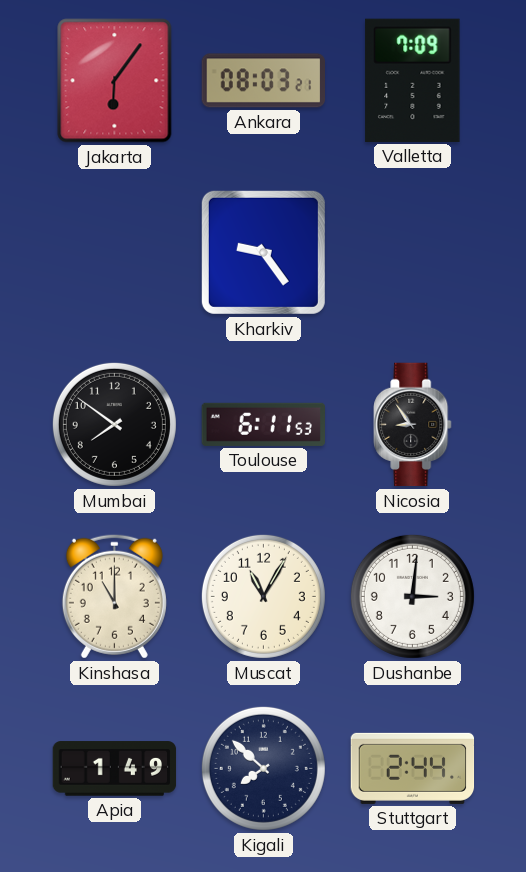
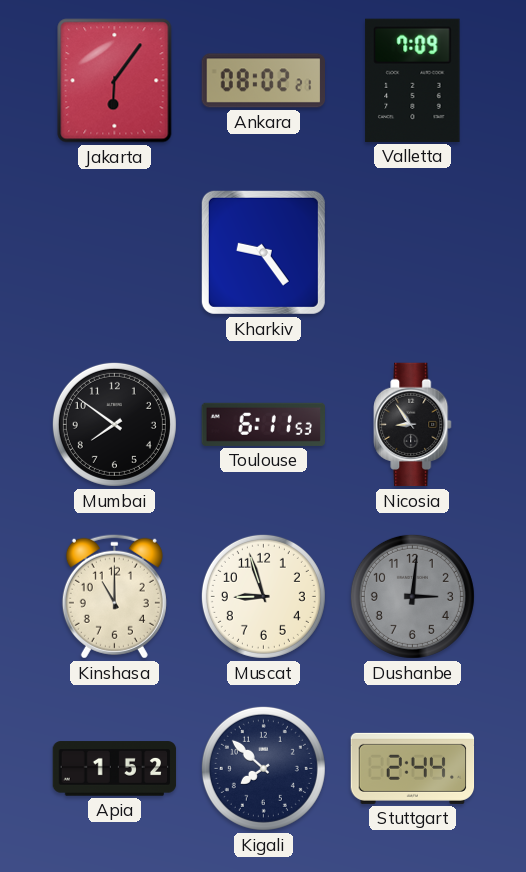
Ankara: 08:03 -> 08:02
Muscat: 11:05 -> 8:57
Dushanbe dial: white -> grey
Apia: 1:49 -> 1:52
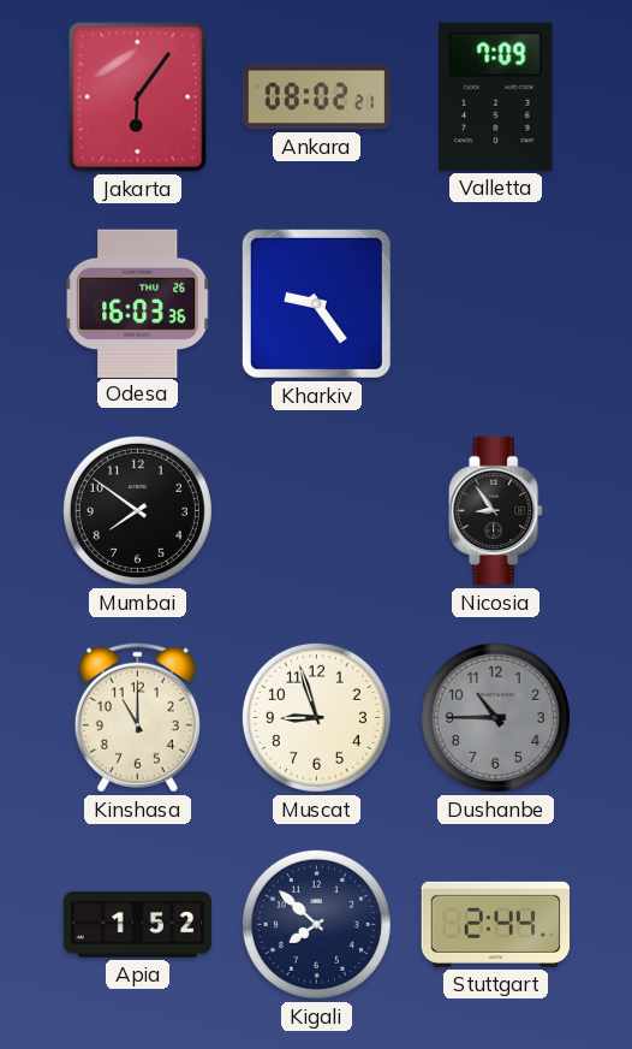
Odesa: none -> 16:03
Toulouse: 6:11 -> none
Dushanbe: 3:01 -> 10:45
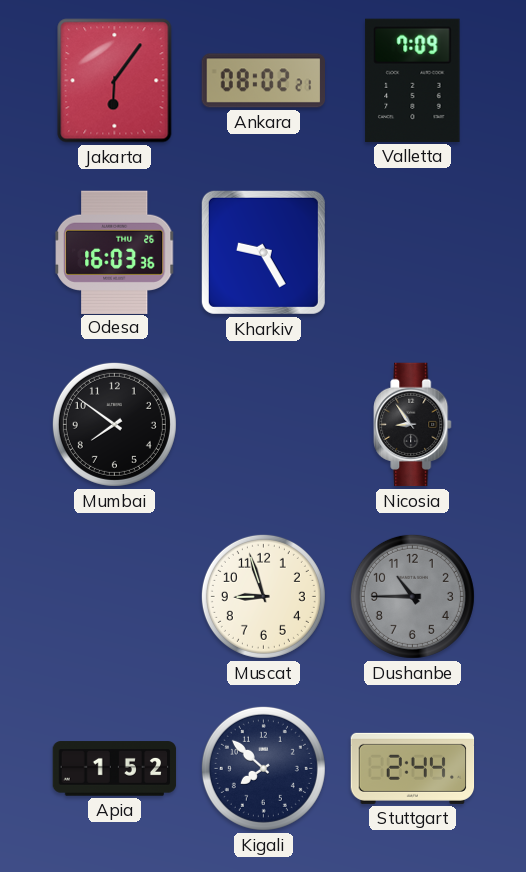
Kharkiv: 9:24 -> 9:25
Kinshasa: 11:00 -> none
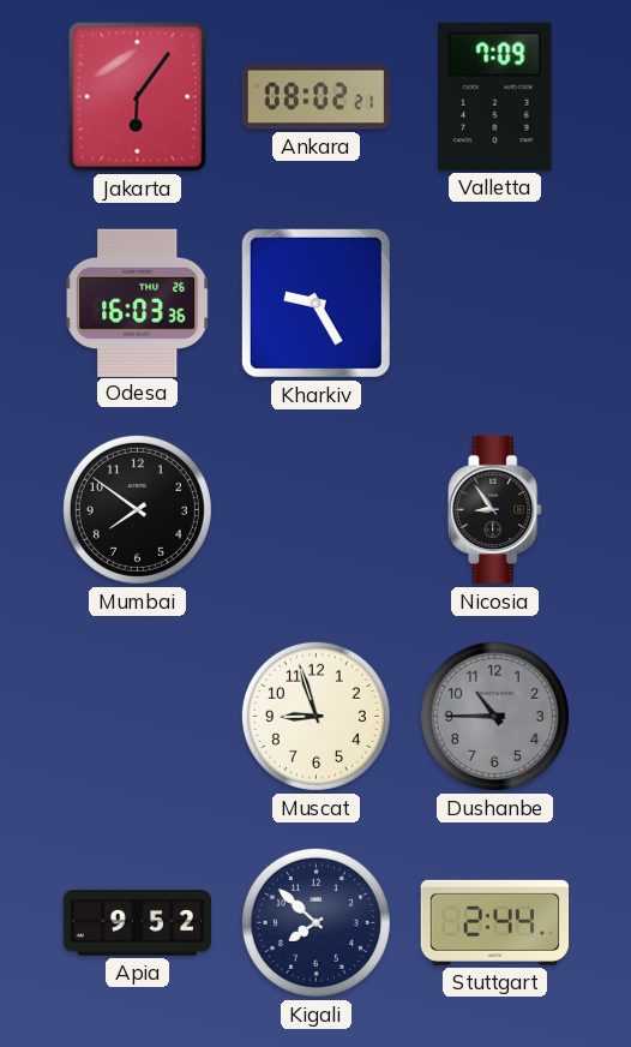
Apia: 1:52 -> 9:52
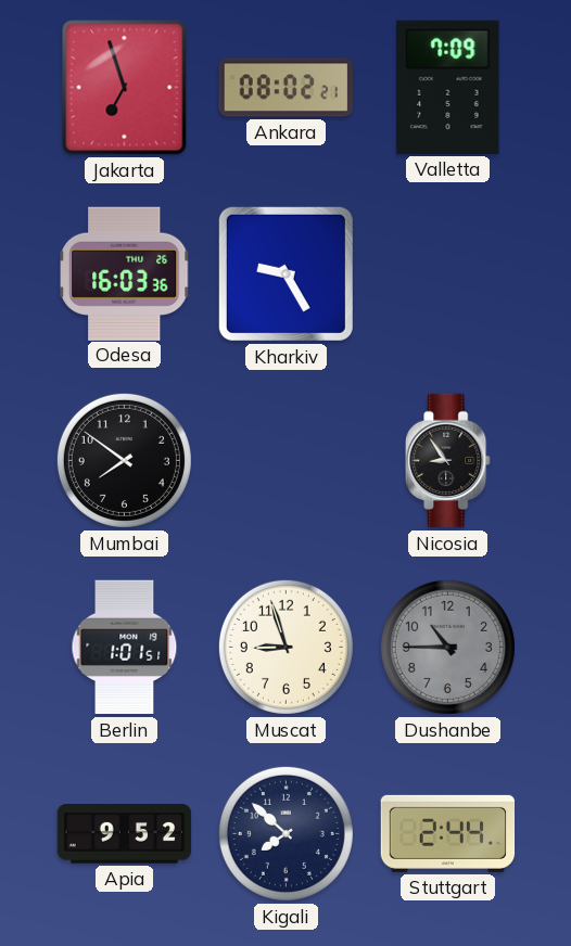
Jakarta: 6:06 -> 6:57
Berlin: none -> 1:01
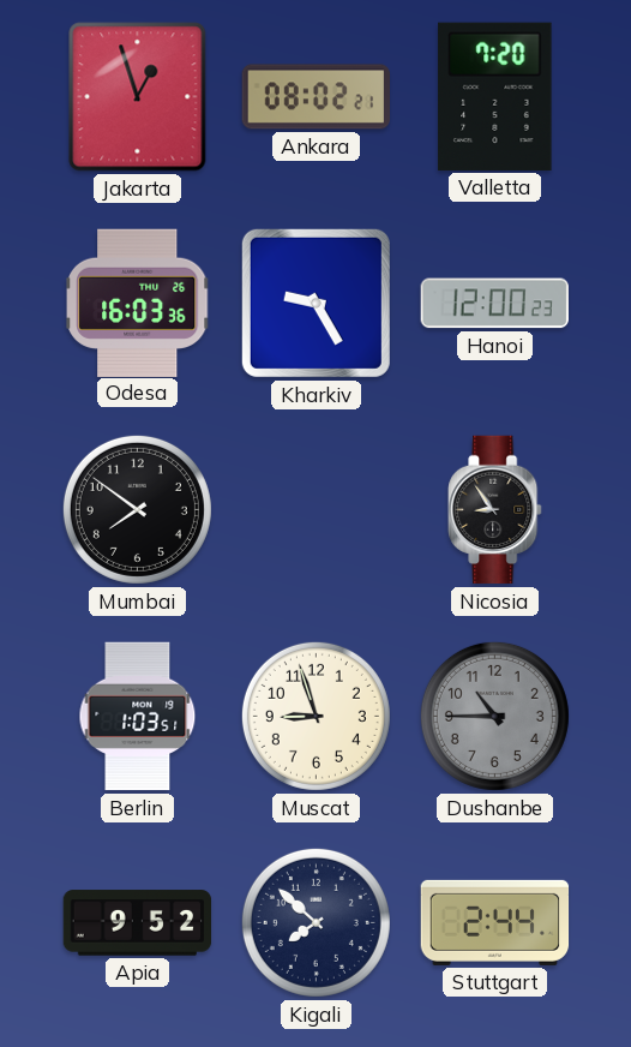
Jakarta: 6:57 -> 12:57
Valletta: 7:09 -> 7:20
Hanoi: none -> 12:00
Berlin: 1:01 -> 1:03
